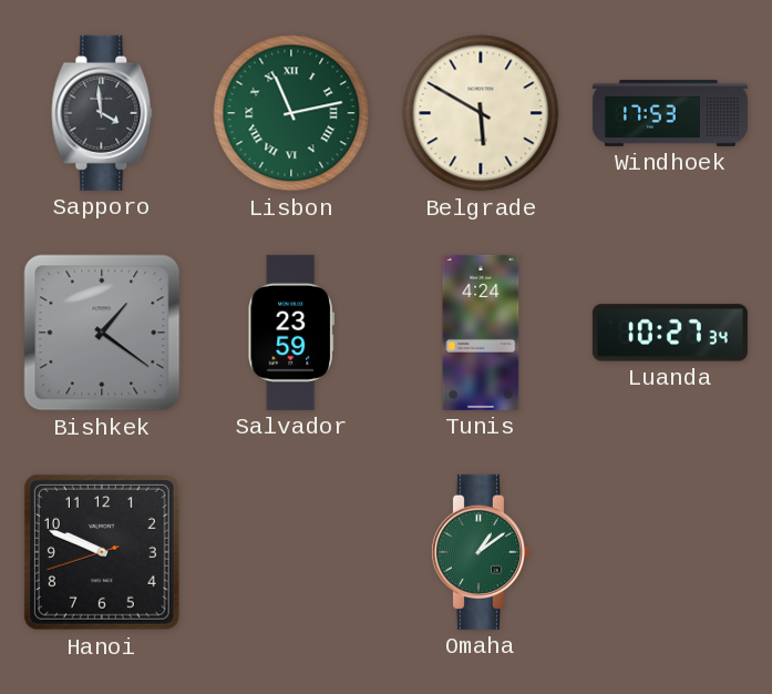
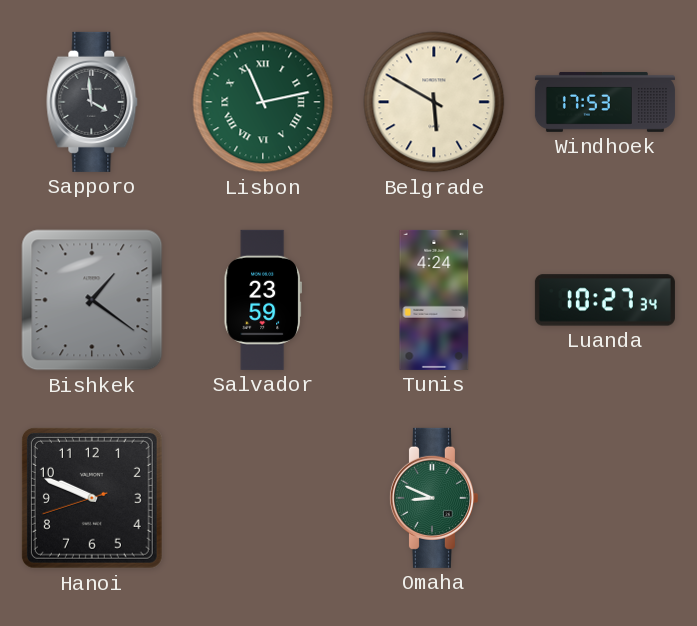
Omaha: 1:09 -> 8:49
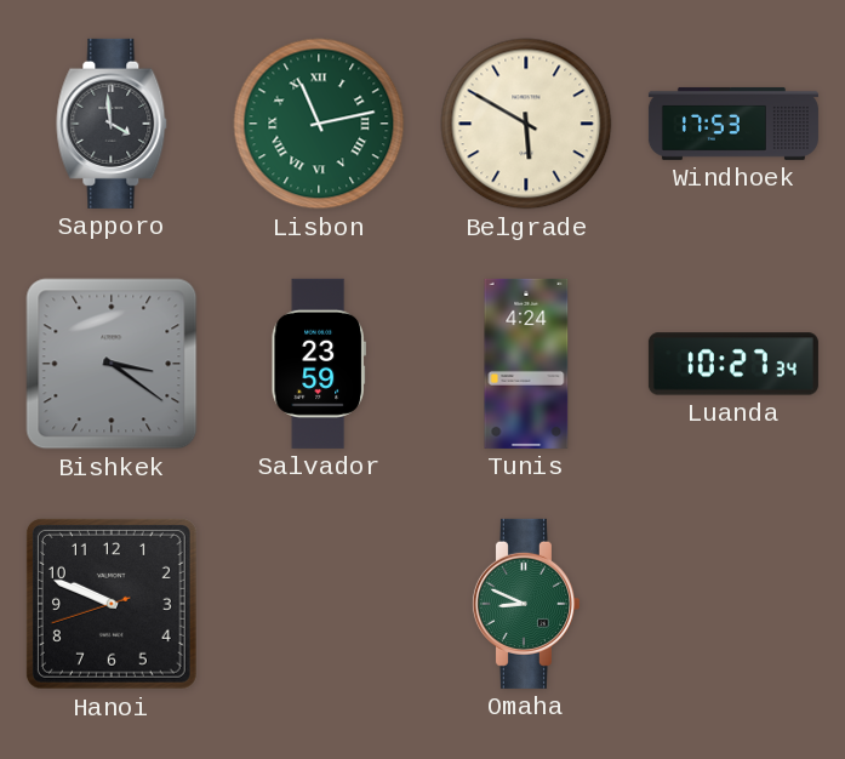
Bishkek: 1:21 -> 3:21
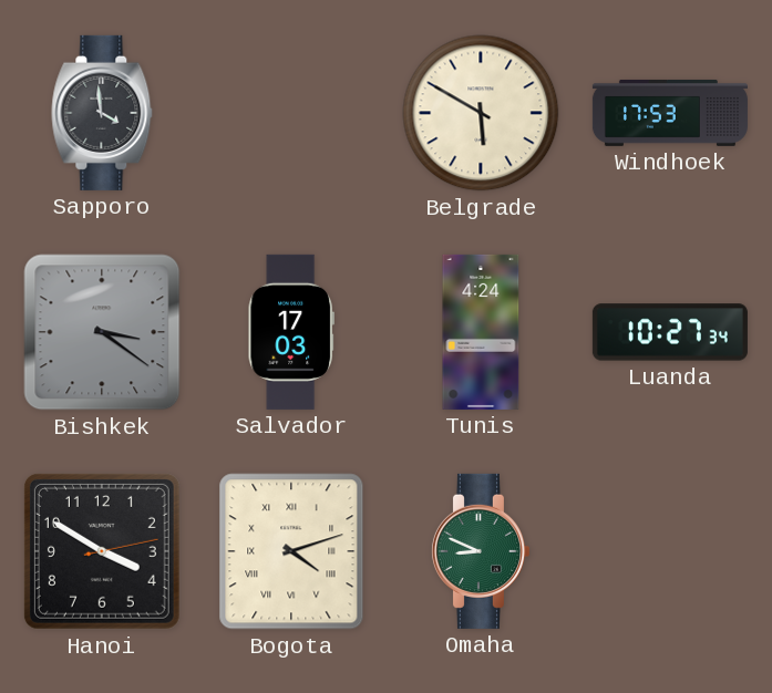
Lisbon: 11:13 -> none
Salvador: 23:59 -> 17:03
Hanoi: 9:48 -> 3:50
Bogota: none -> 4:12
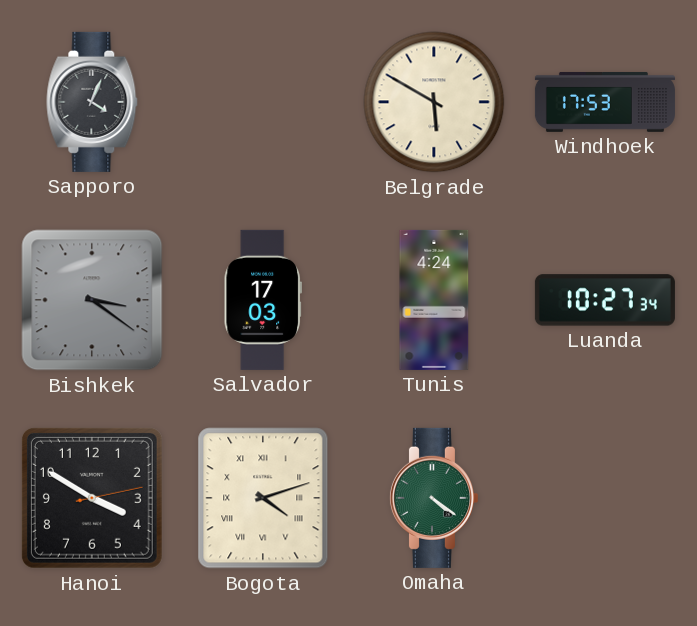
Sapporo: 3:59 -> 4:04
Omaha: 8:49 -> 4:21
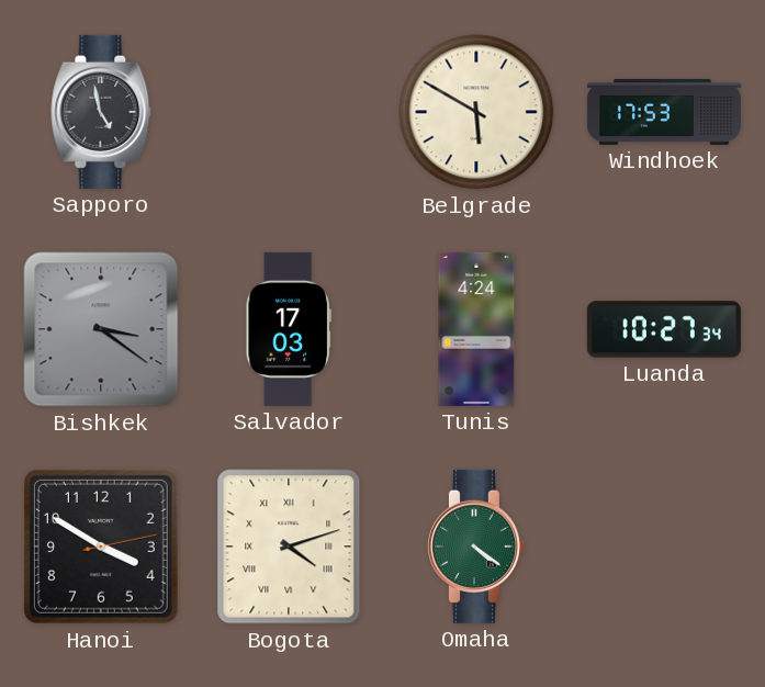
Sapporo: 4:04 -> 4:58
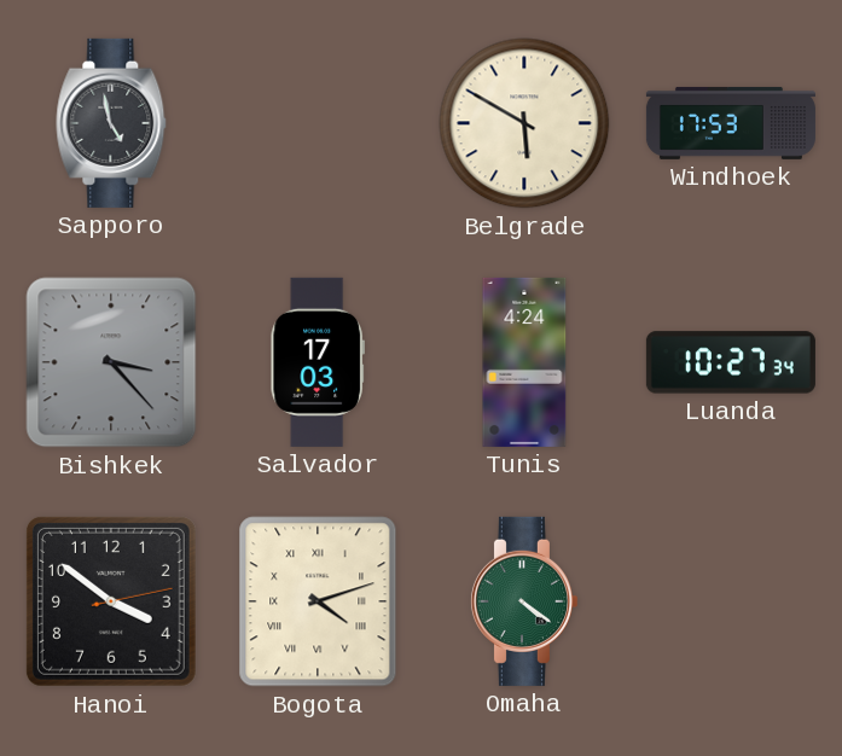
Bishkek: 3:21 -> 3:23
Hanoi: 3:50 -> 3:51
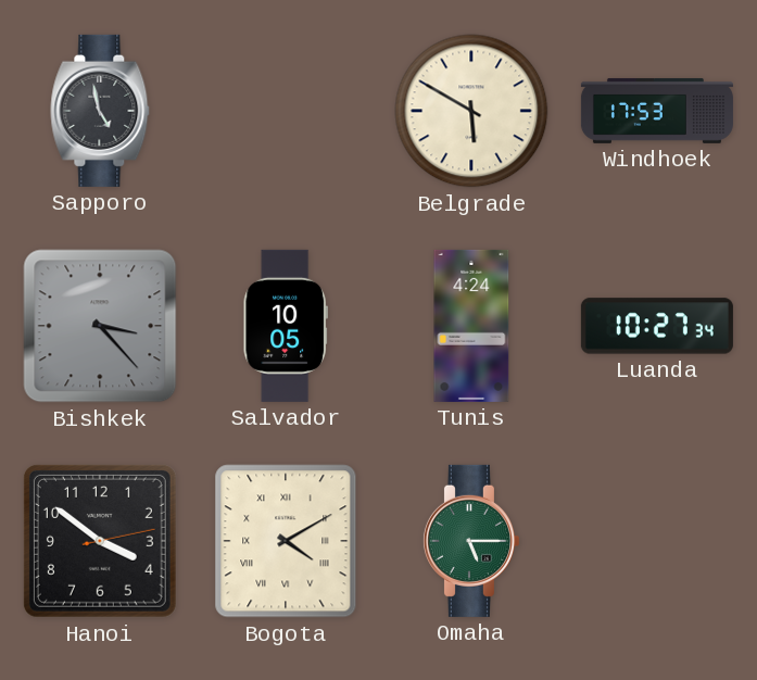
Salvador: 17:03 -> 10:05
Bogota: 4:12 -> 4:10
Omaha: 4:21 -> 5:15
